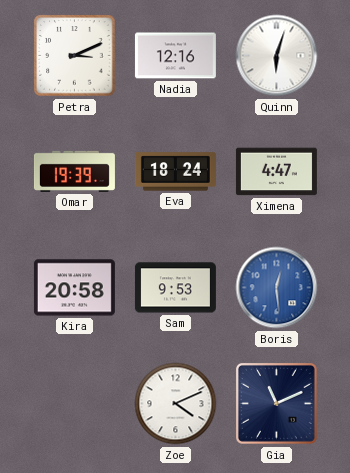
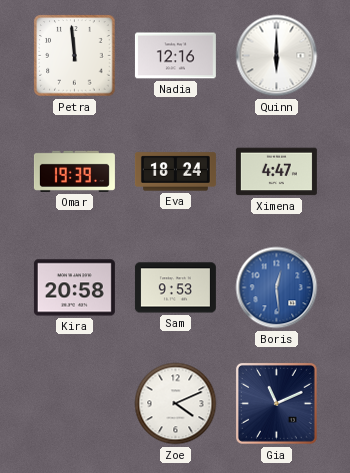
Petra: 3:11 -> 11:59
Quinn: 6:03 -> 6:00
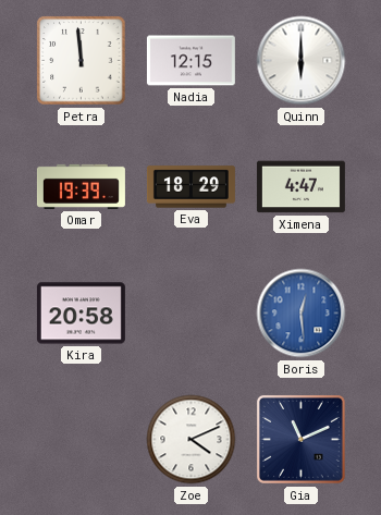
Nadia: 12:16 -> 12:15
Eva: 18:24 -> 18:29
Sam: 9:53 -> none
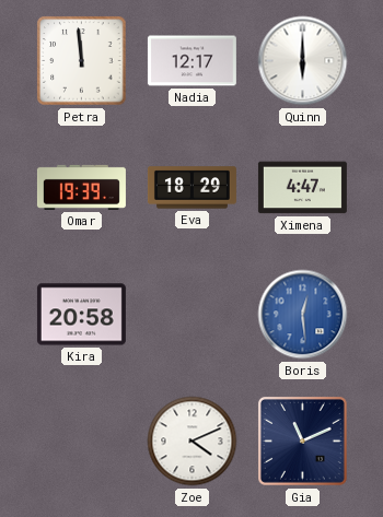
Nadia: 12:15 -> 12:17
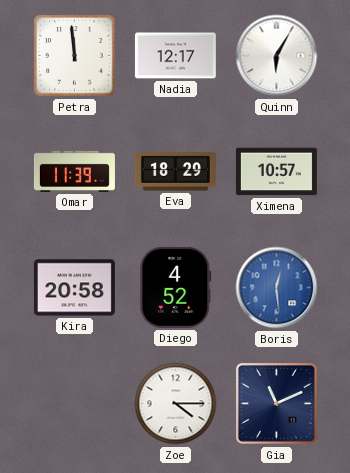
Quinn: 6:00 -> 6:05
Omar: 19:39 -> 11:39
Ximena: 4:47 -> 10:57
Diego: none -> 4:52
Zoe: 4:11 -> 4:15
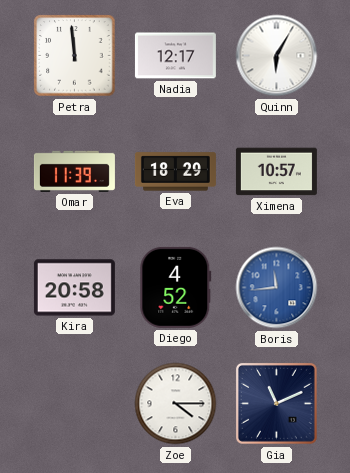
Boris: 12:29 -> 11:44
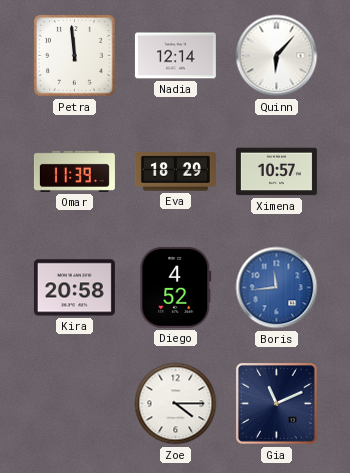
Nadia: 12:17 -> 12:14
Quinn: 6:05 -> 6:07
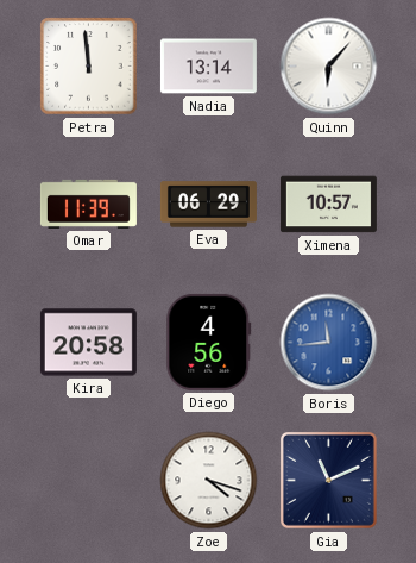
Nadia: 12:14 -> 13:14
Eva: 18:29 -> 06:29
Diego: 4:52 -> 4:56
Zoe: 4:15 -> 4:18
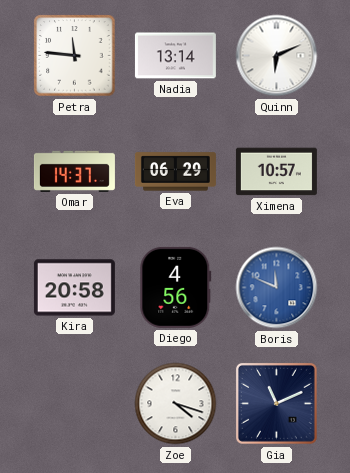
Petra: 11:59 -> 11:46
Quinn: 6:07 -> 6:11
Omar: 11:39 -> 14:37
Boris: 11:44 -> 11:49
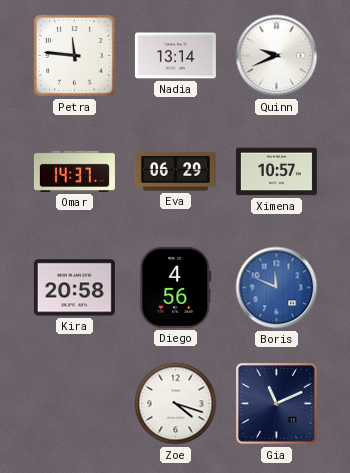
Quinn: 6:11 -> 9:41
